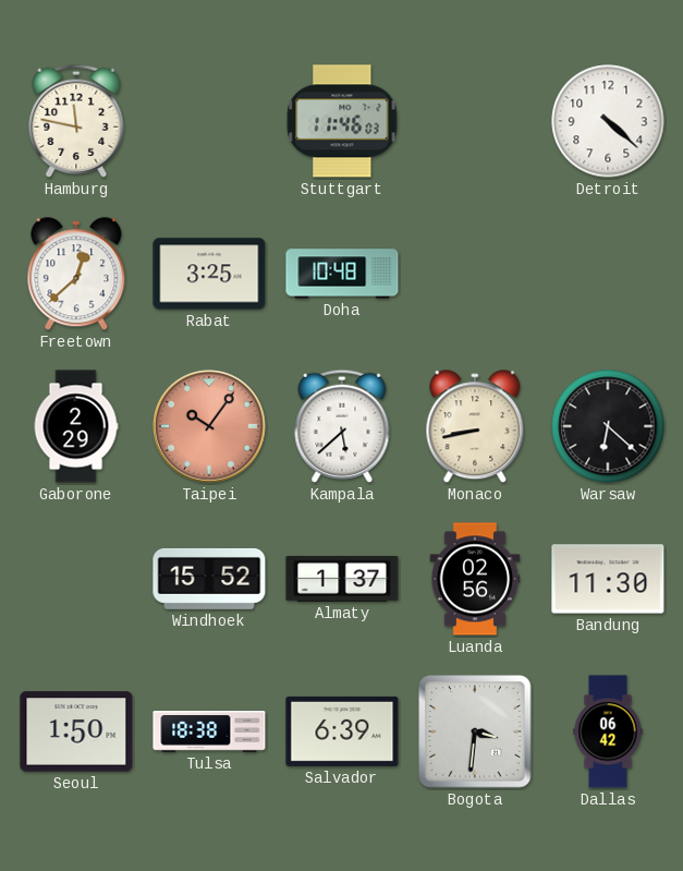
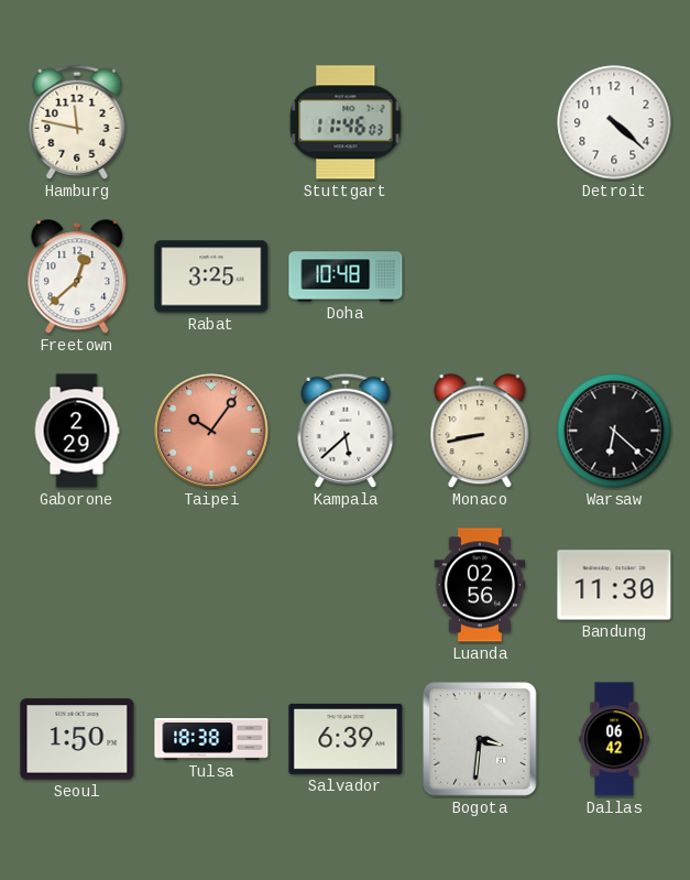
Windhoek: 15:52 -> none
Almaty: 1:37 -> none
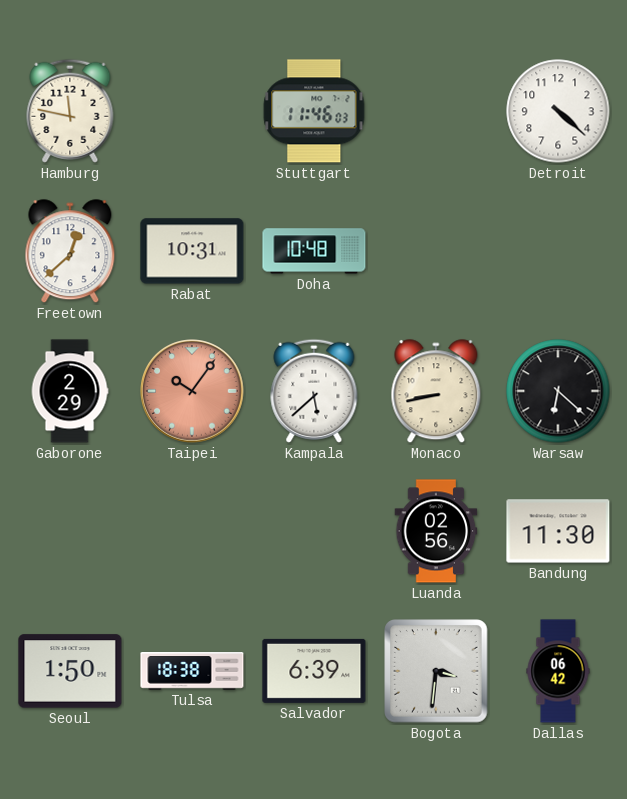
Rabat: 3:25 -> 10:31
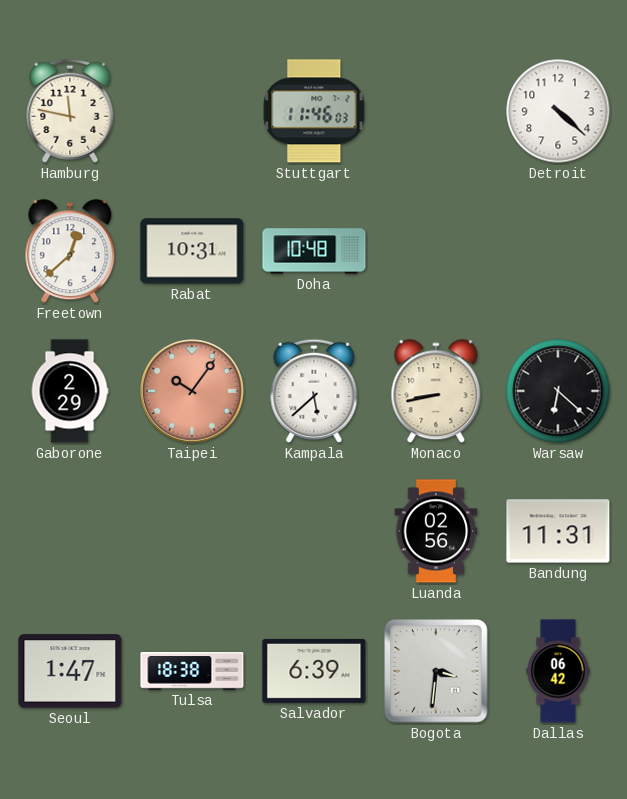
Bandung: 11:30 -> 11:31
Seoul: 1:50 -> 1:47
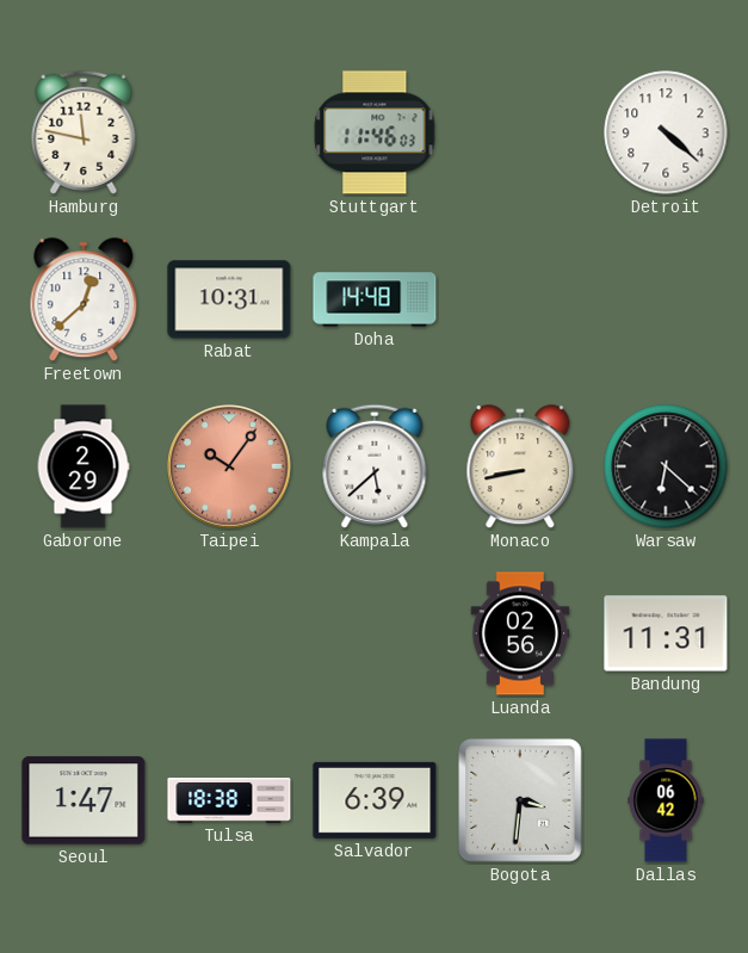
Doha: 10:48 -> 14:48
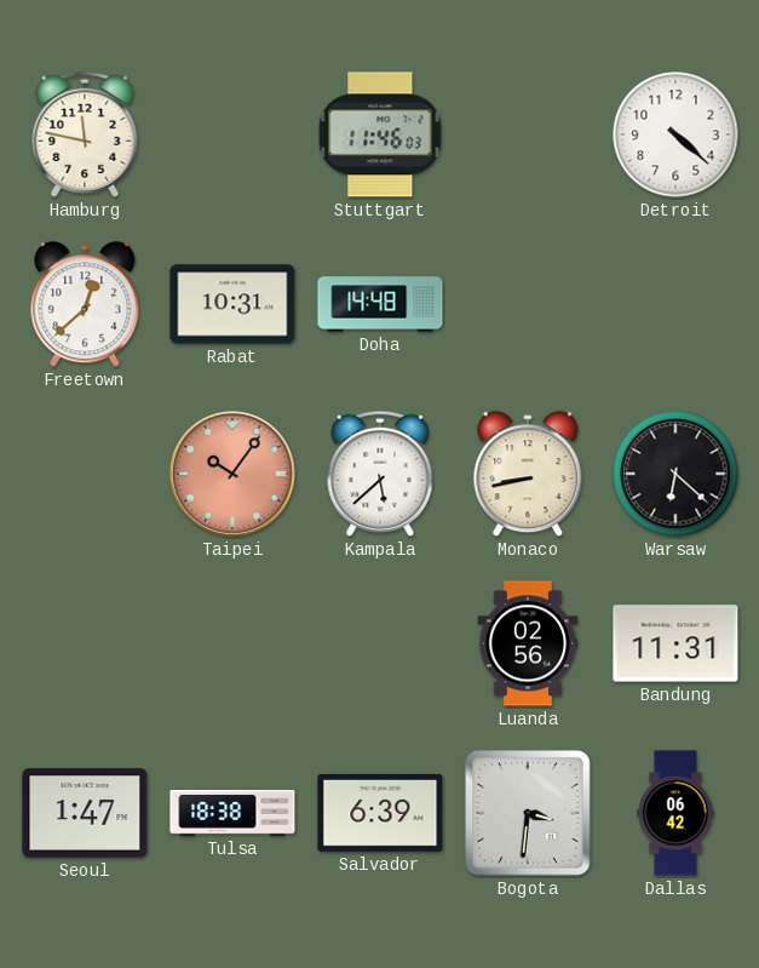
Gaborone: 2:29 -> none
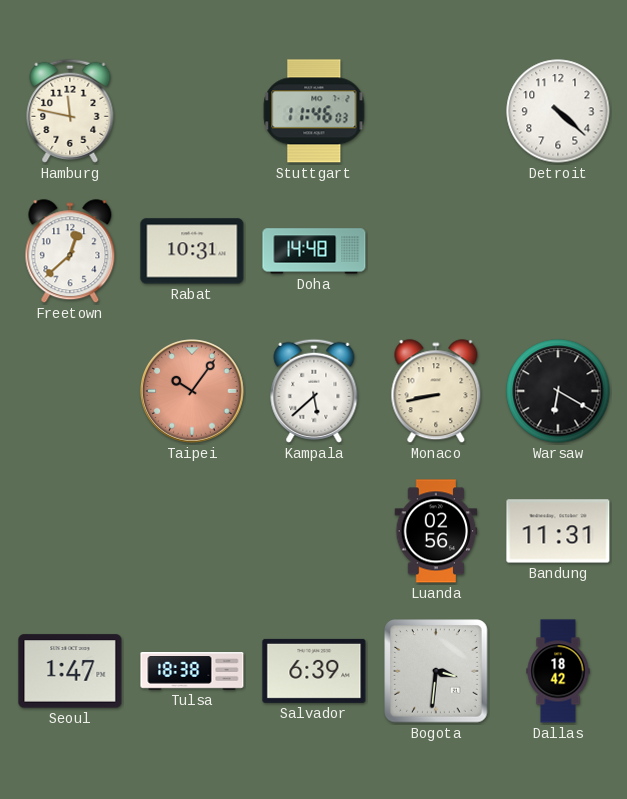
Warsaw: 6:22 -> 6:20
Dallas: 06:42 -> 18:42
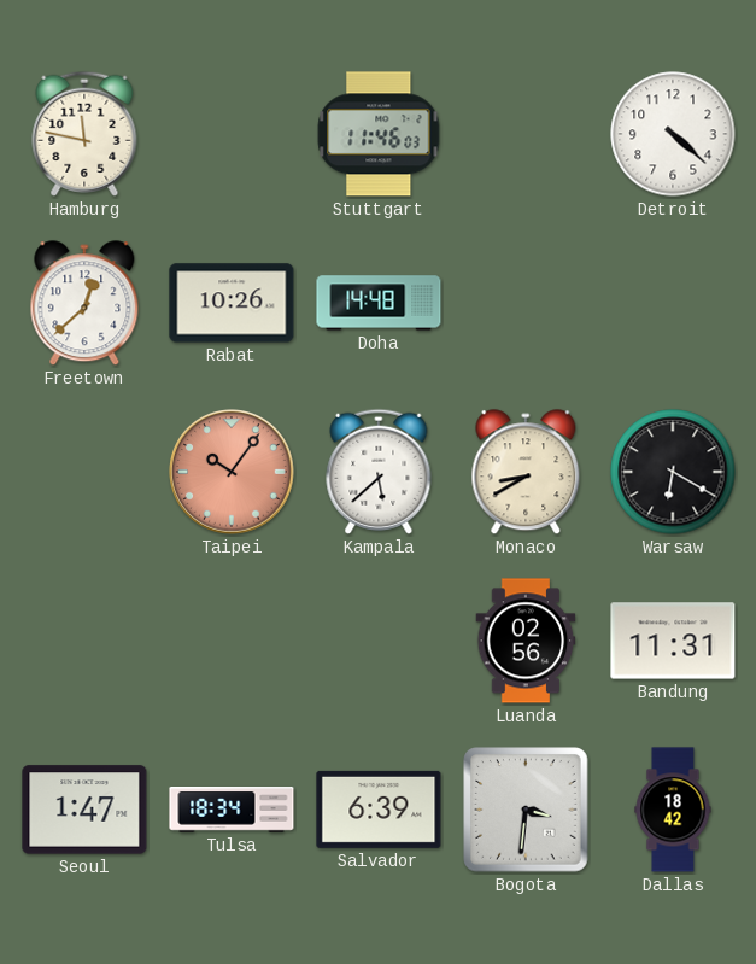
Rabat: 10:31 -> 10:26
Monaco: 8:43 -> 8:40
Tulsa: 18:38 -> 18:34
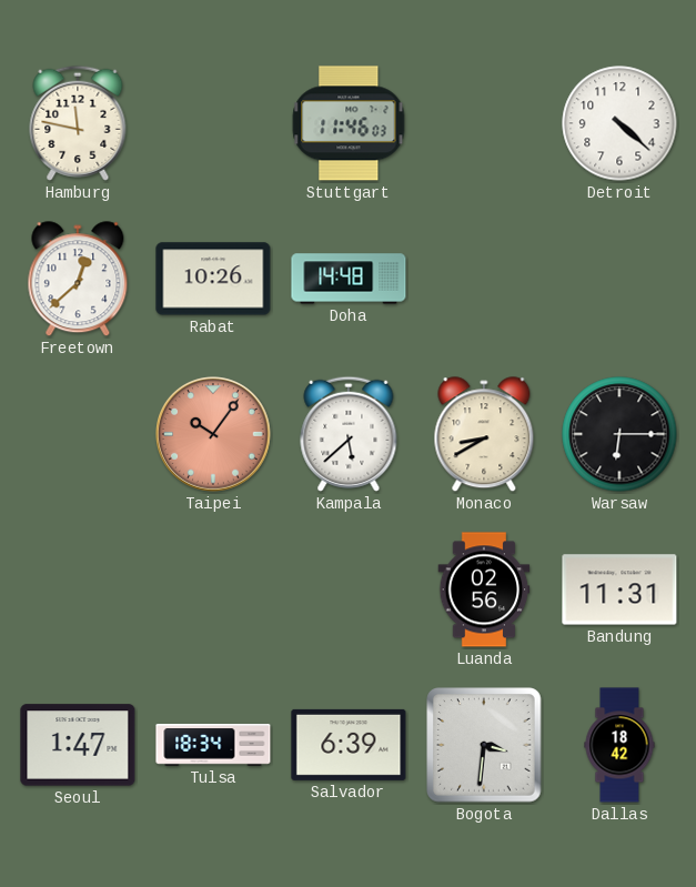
Warsaw: 6:20 -> 6:15
